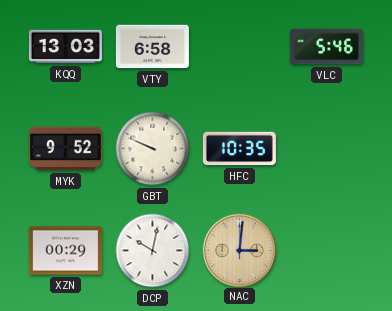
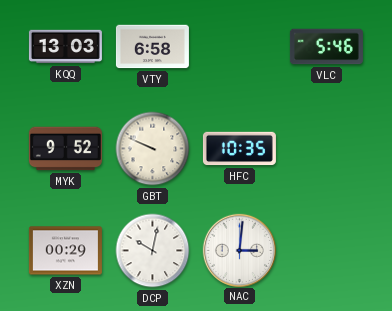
NAC dial: champagne -> white
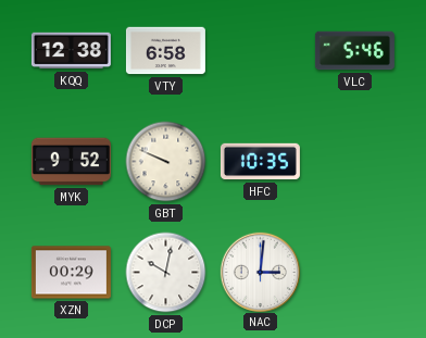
KQQ: 13:03 -> 12:38
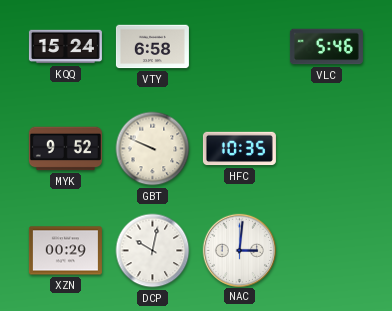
KQQ: 12:38 -> 15:24
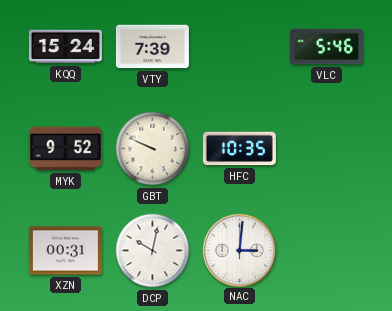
VTY: 6:58 -> 7:39
XZN: 00:29 -> 00:31
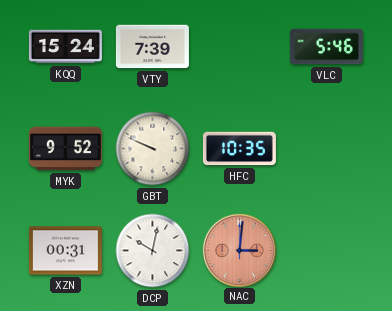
NAC dial: white -> salmon
